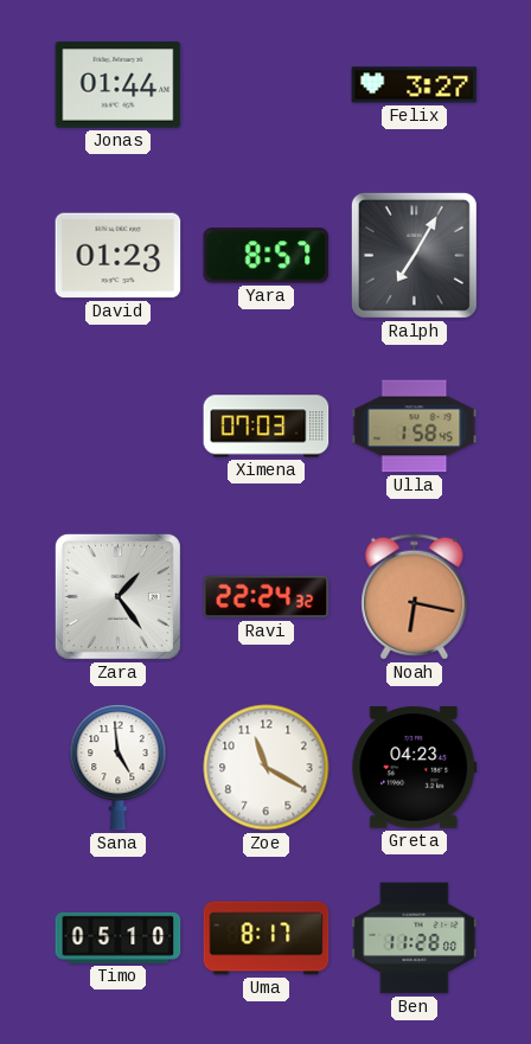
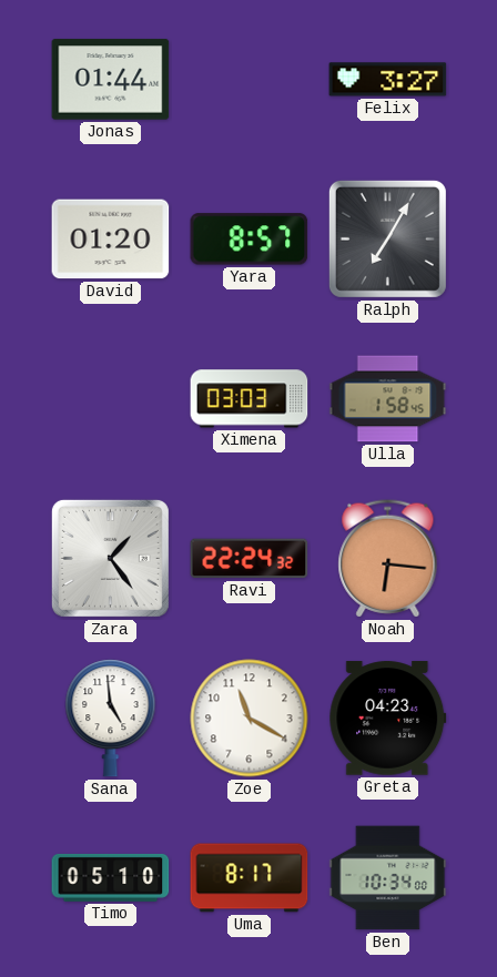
David: 01:23 -> 01:20
Ximena: 07:03 -> 03:03
Noah: 6:17 -> 6:16
Ben: 11:28 -> 10:34
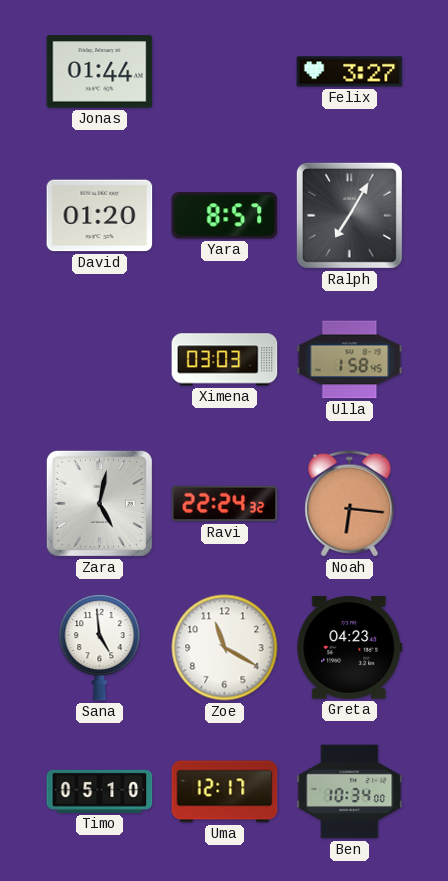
Zara: 1:24 -> 5:02
Uma: 8:17 -> 12:17
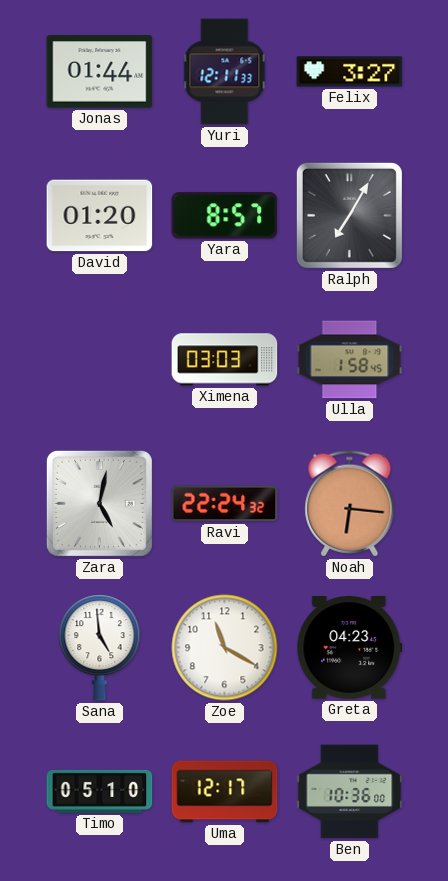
Yuri: none -> 12:11
Ben: 10:34 -> 10:36
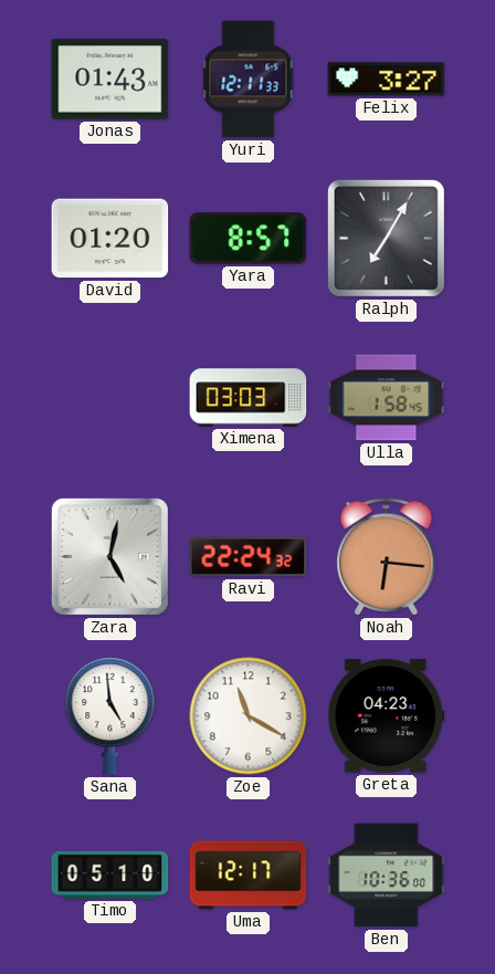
Jonas: 01:44 -> 01:43
